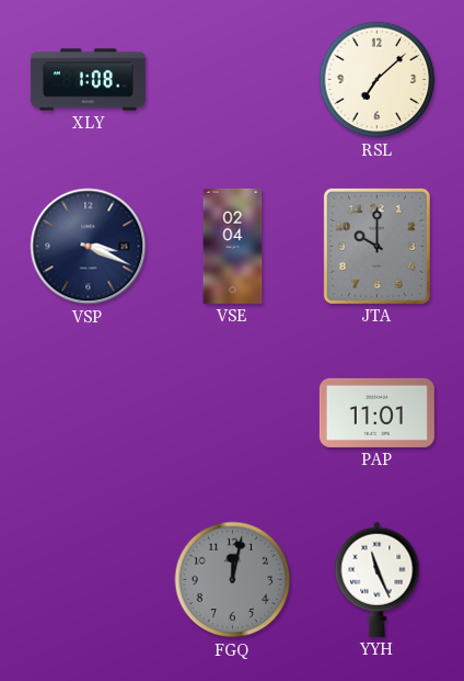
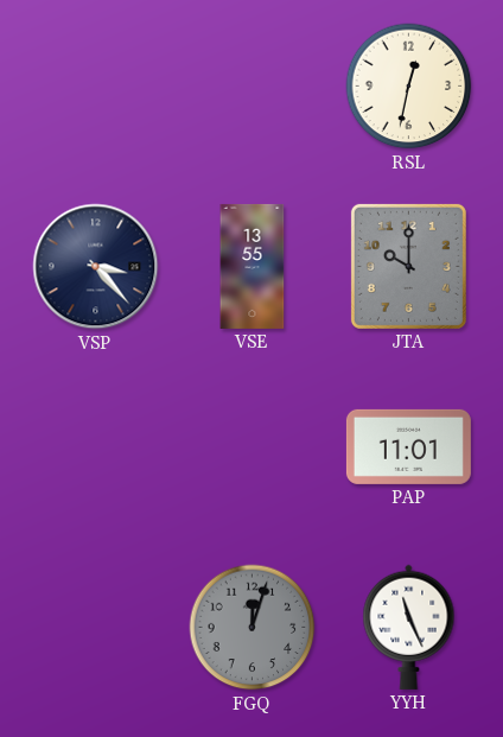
XLY: 1:08 -> none
RSL: 7:08 -> 12:32
VSP: 3:19 -> 3:23
VSE: 02:04 -> 13:55
FGQ: 12:02 -> 12:03
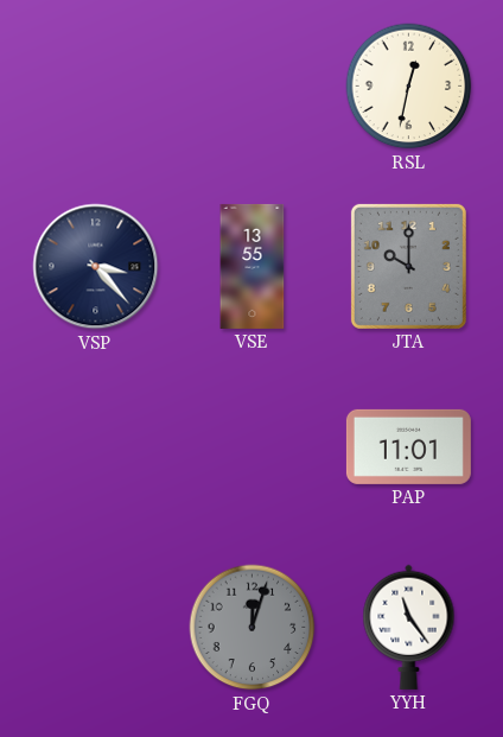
YYH: 11:26 -> 11:24
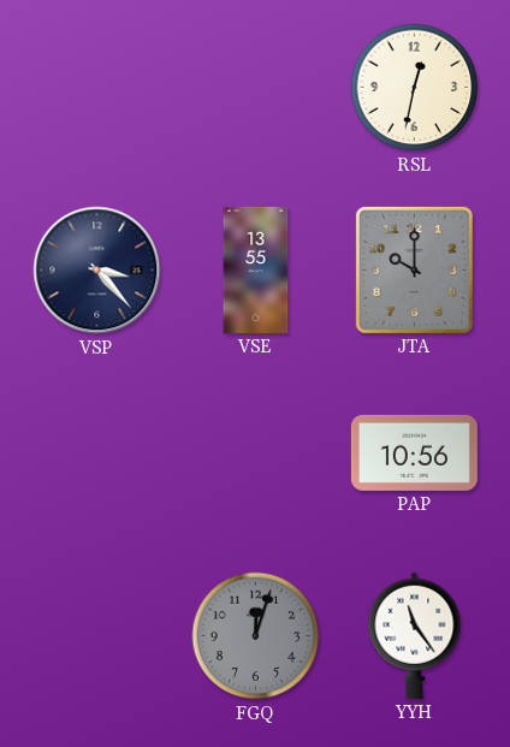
PAP: 11:01 -> 10:56
